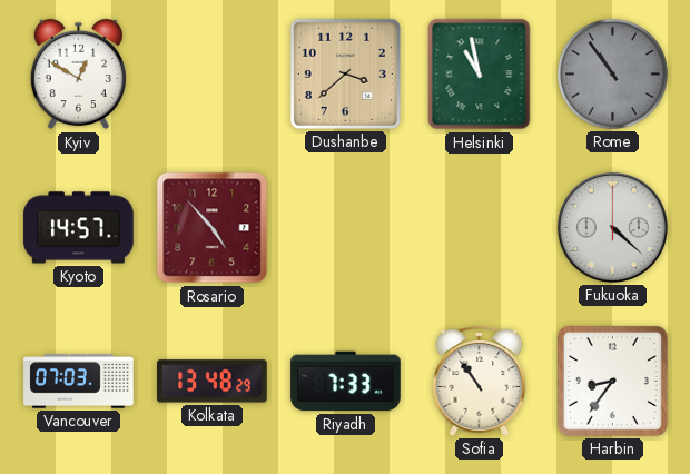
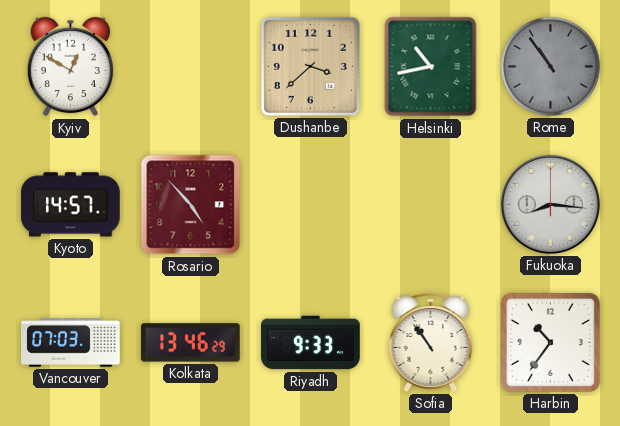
Helsinki: 10:58 -> 10:43
Fukuoka: 4:22 -> 8:16
Kolkata: 13:48 -> 13:46
Riyadh: 7:33 -> 9:33
Harbin: 8:36 -> 10:36
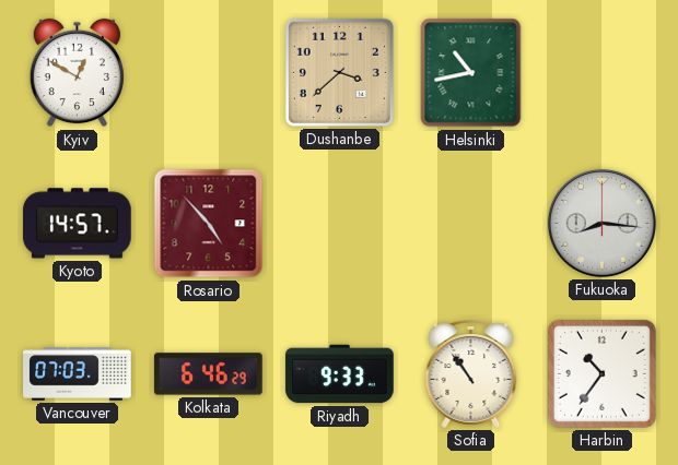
Rome: 10:54 -> none
Kolkata: 13:46 -> 6:46
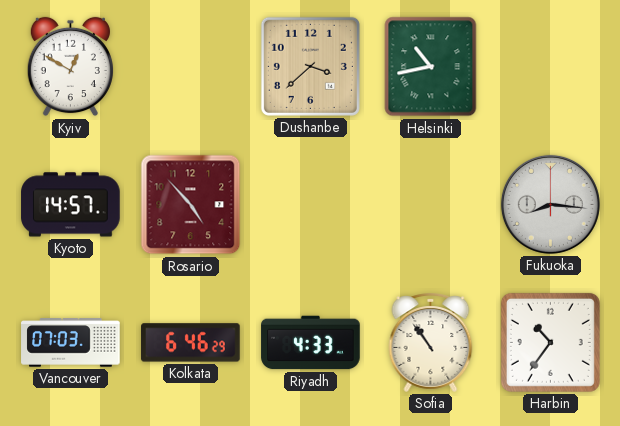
Riyadh: 9:33 -> 4:33
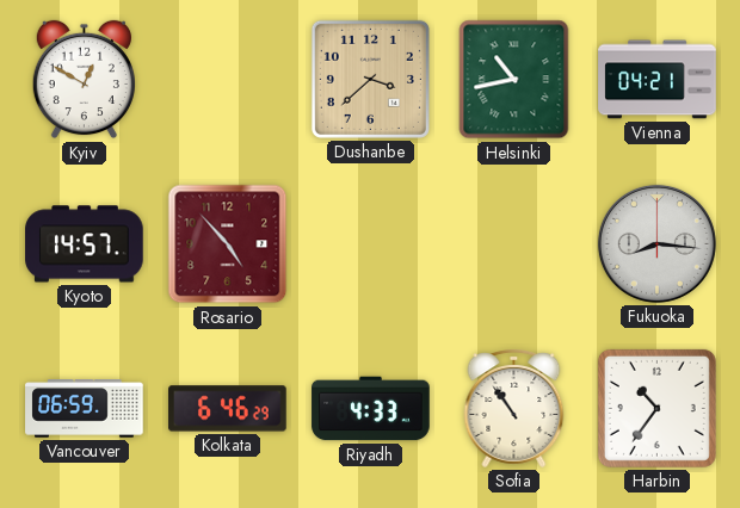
Vienna: none -> 04:21
Vancouver: 07:03 -> 06:59
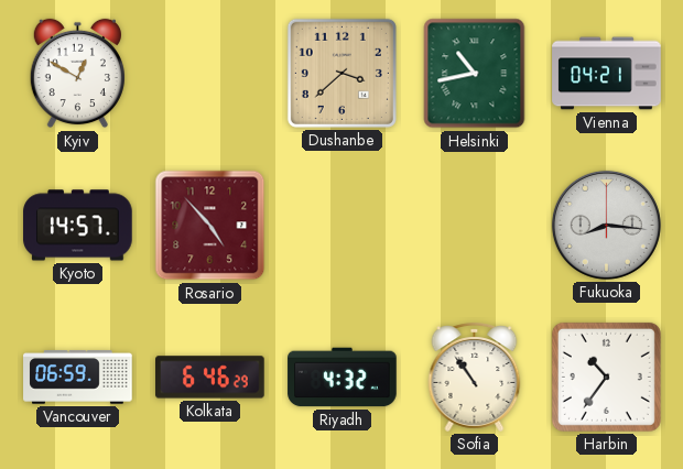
Riyadh: 4:33 -> 4:32
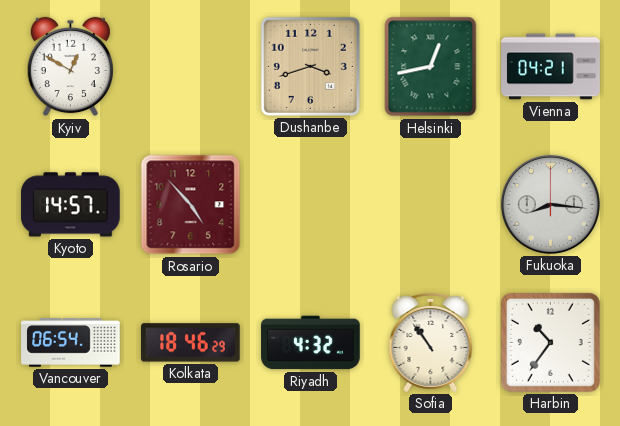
Dushanbe: 3:38 -> 3:42
Helsinki: 10:43 -> 12:43
Vancouver: 06:59 -> 06:54
Kolkata: 6:46 -> 18:46
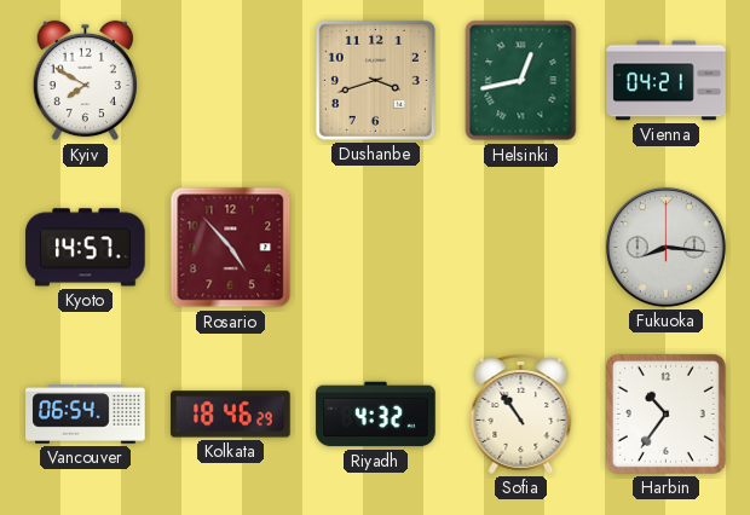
Kyiv: 12:50 -> 7:50
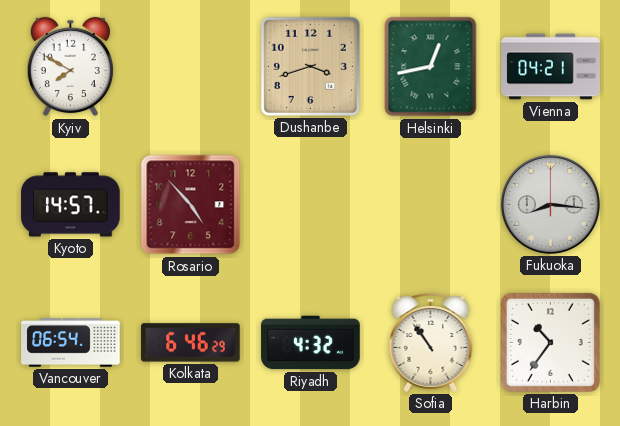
Kolkata: 18:46 -> 6:46
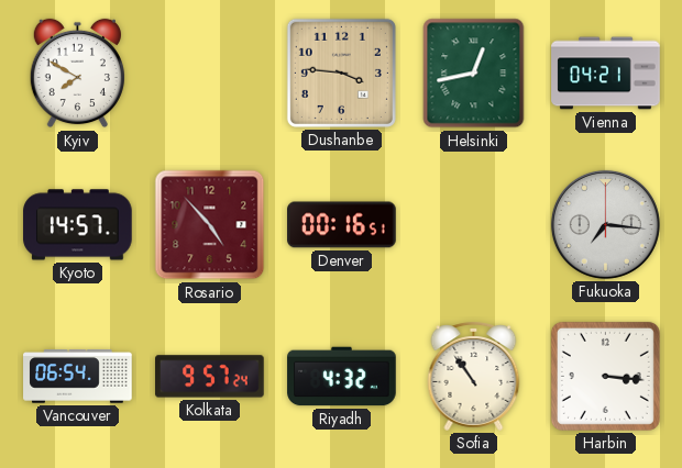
Dushanbe: 3:42 -> 3:46
Denver: none -> 00:16
Fukuoka: 8:16 -> 7:16
Kolkata: 6:46 -> 9:57
Harbin: 10:36 -> 3:16
